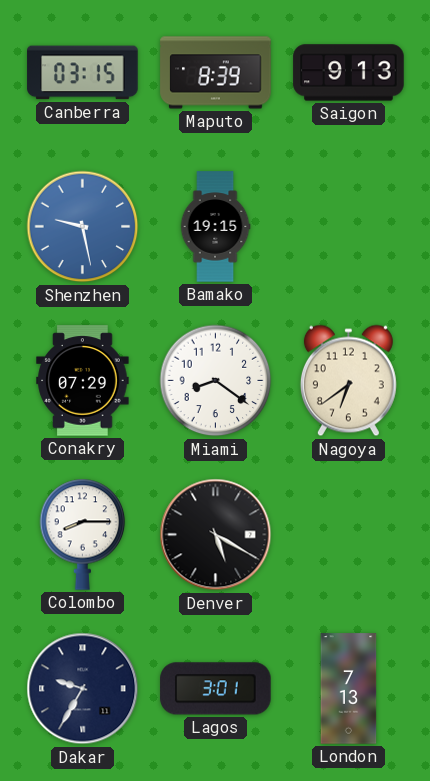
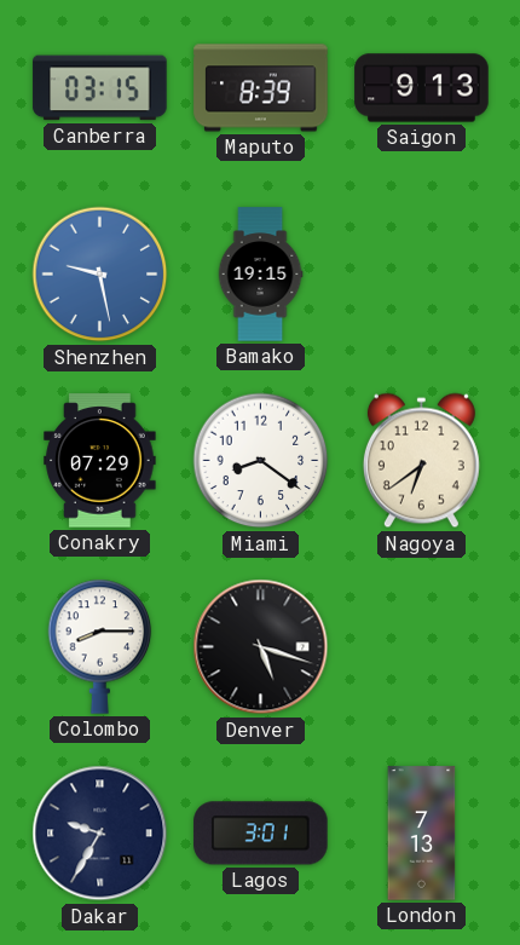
Denver: 5:20 -> 5:18
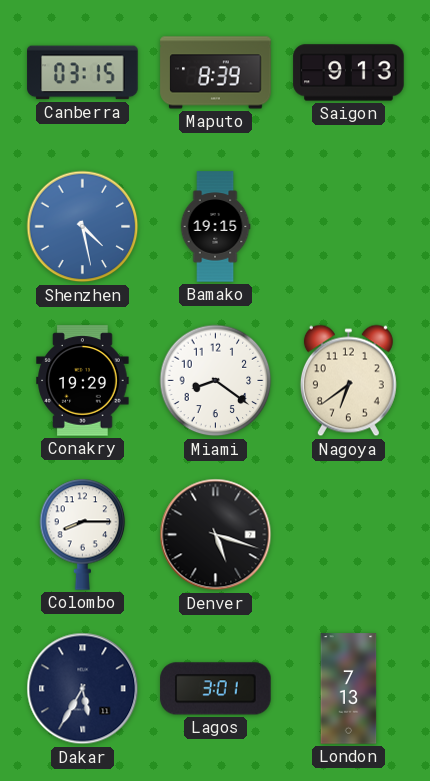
Shenzhen: 9:28 -> 4:28
Conakry: 07:29 -> 19:29
Dakar: 9:35 -> 5:35
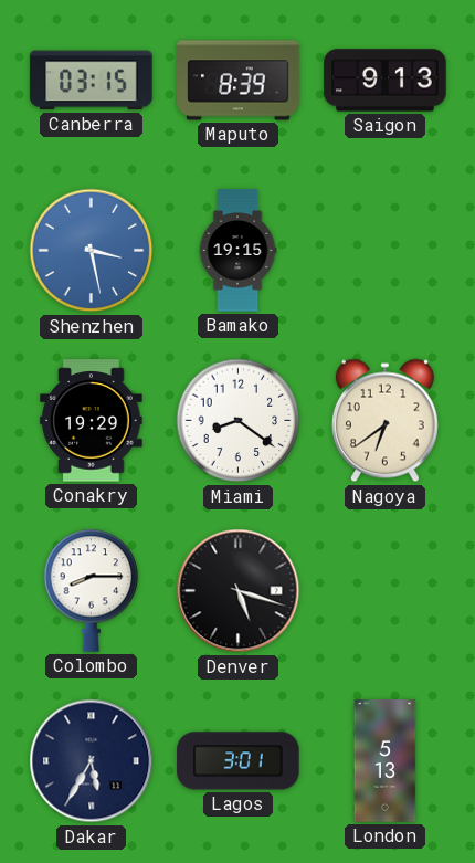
Shenzhen: 4:28 -> 3:28
London: 7:13 -> 5:13
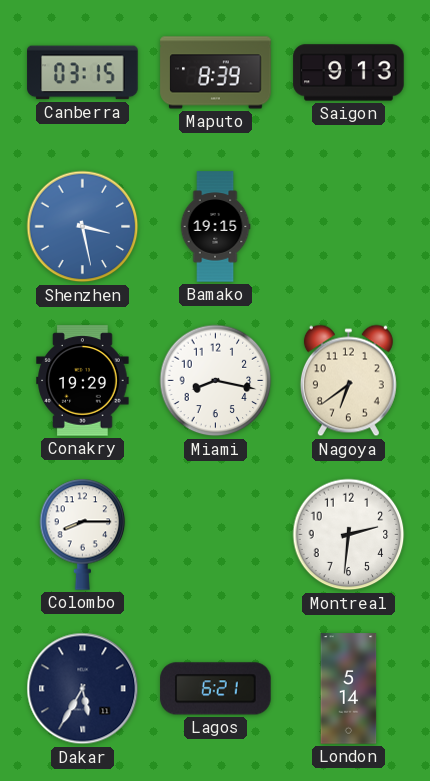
Miami: 8:21 -> 8:17
Denver: 5:18 -> none
Montreal: none -> 2:31
Lagos: 3:01 -> 6:21
London: 5:13 -> 5:14
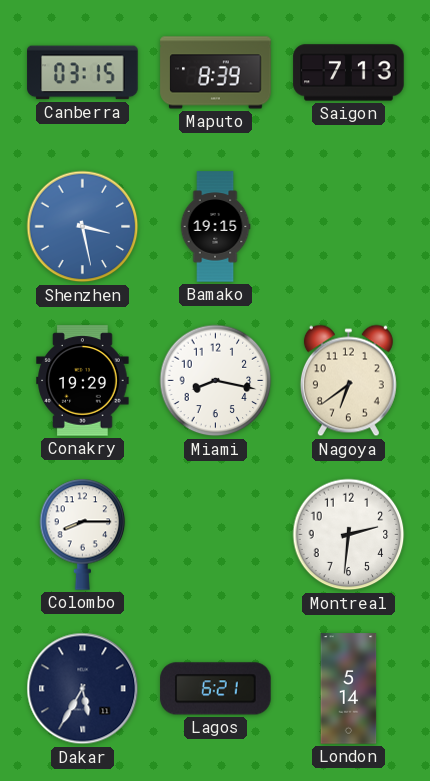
Saigon: 9:13 -> 7:13
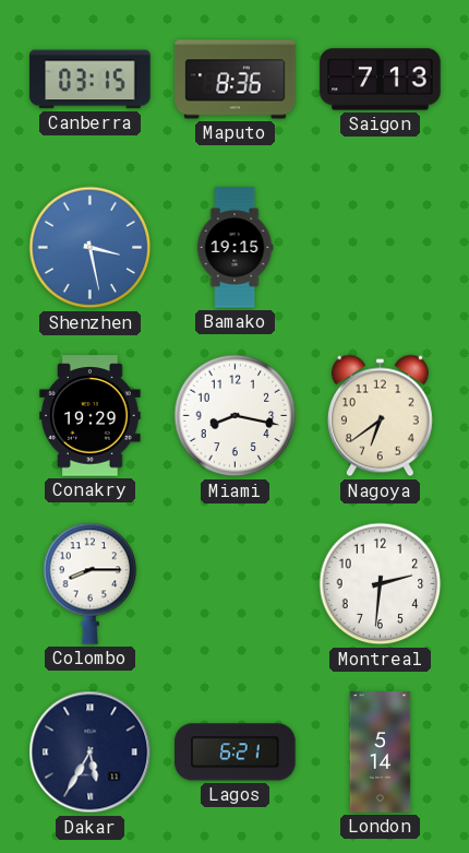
Maputo: 8:39 -> 8:36
